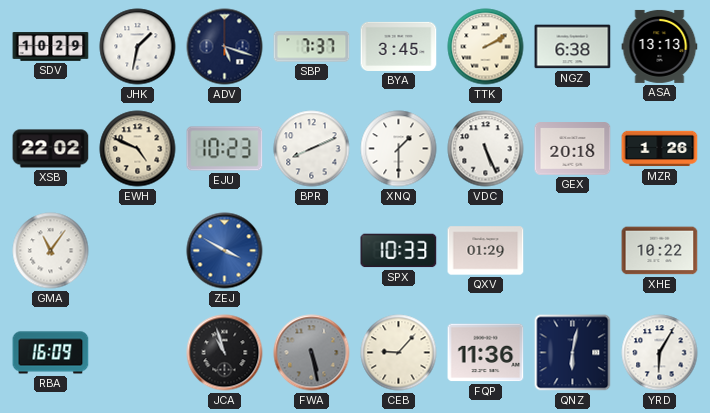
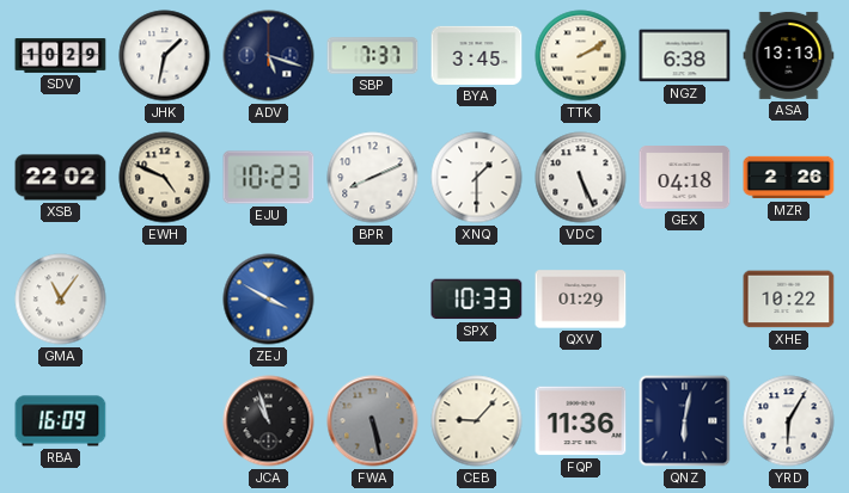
GEX: 20:18 -> 04:18
MZR: 1:26 -> 2:26
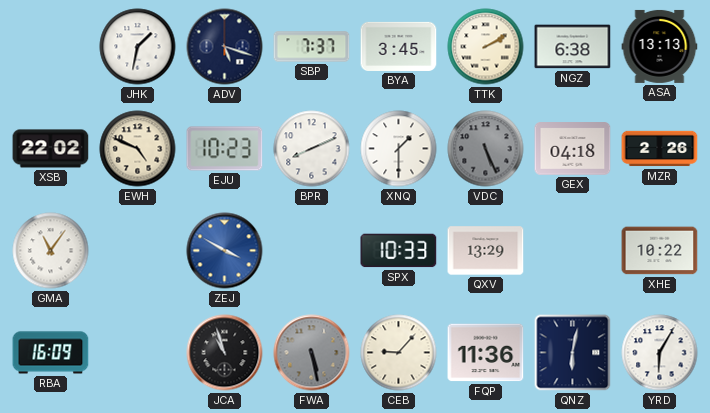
SDV: 10:29 -> none
VDC dial: white -> grey
QXV: 01:29 -> 13:29
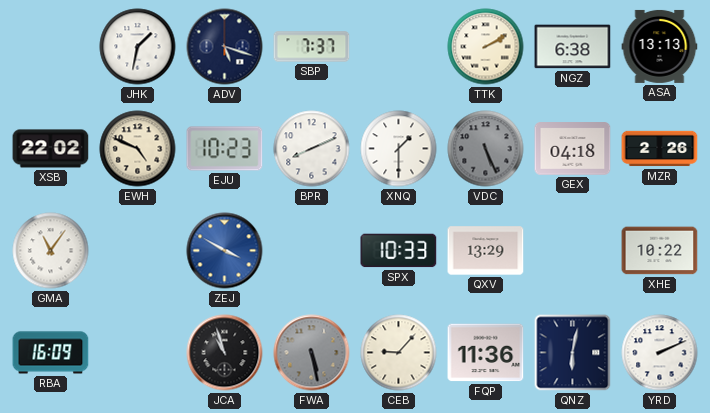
BYA: 3:45 -> none
YRD: 6:05 -> 2:11
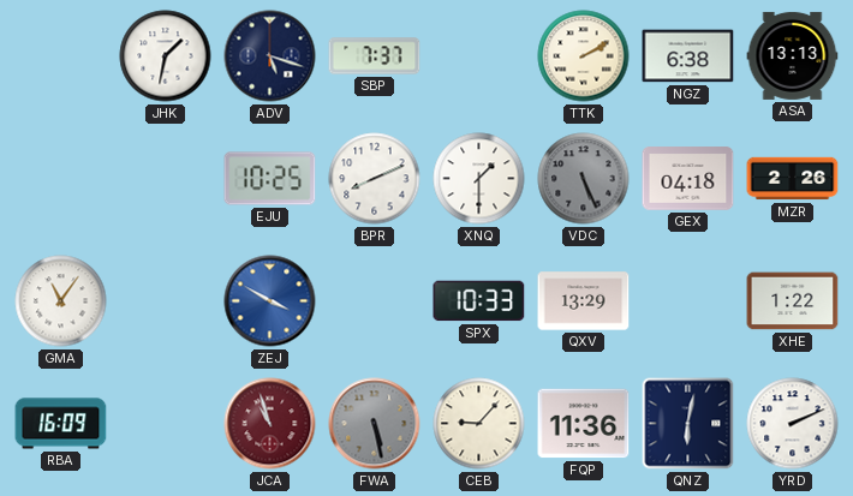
XSB: 22:02 -> none
EWH: 4:49 -> none
EJU: 10:23 -> 10:25
XHE: 10:22 -> 1:22
JCA dial: black -> burgundy
